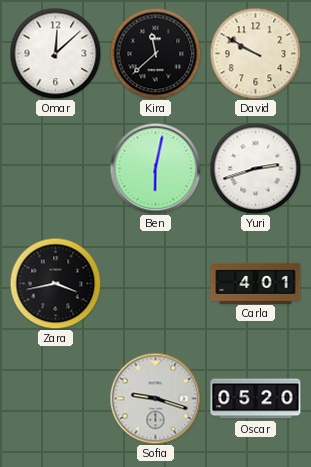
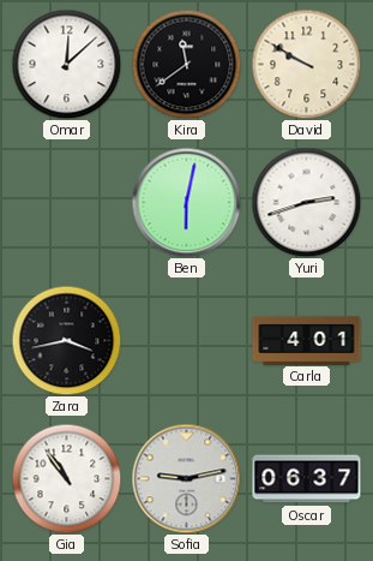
Kira: 11:38 -> 11:39
Gia: none -> 10:54
Sofia: 9:18 -> 9:13
Oscar: 05:20 -> 06:37
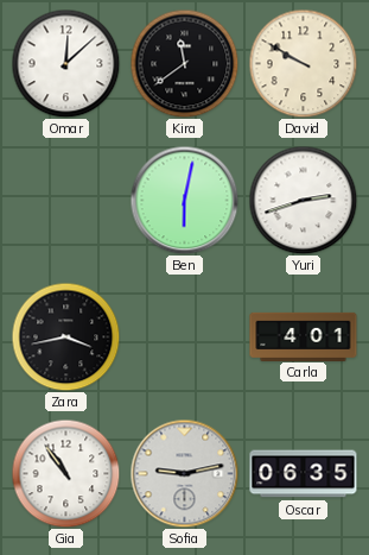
Oscar: 06:37 -> 06:35
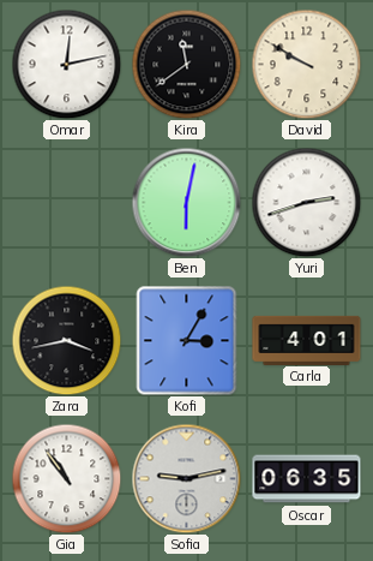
Omar: 12:08 -> 12:13
Kofi: none -> 3:05
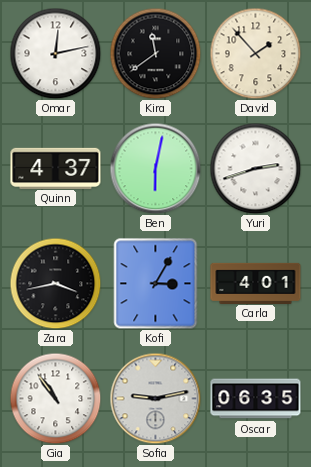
David: 9:50 -> 1:53
Quinn: none -> 4:37
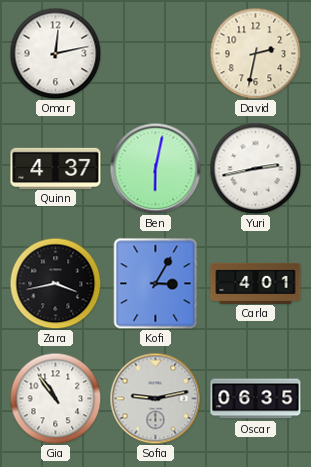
Kira: 11:39 -> none
David: 1:53 -> 2:32
Yuri: 2:42 -> 2:43
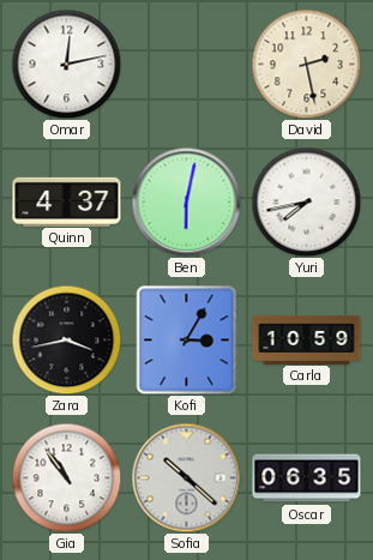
David: 2:32 -> 2:28
Yuri: 2:43 -> 7:43
Carla: 4:01 -> 10:59
Sofia: 9:13 -> 10:22
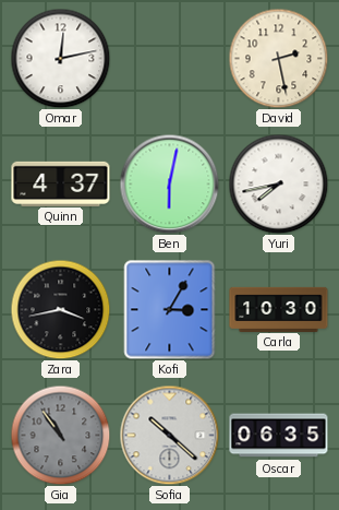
Carla: 10:59 -> 10:30
Gia dial: white -> grey
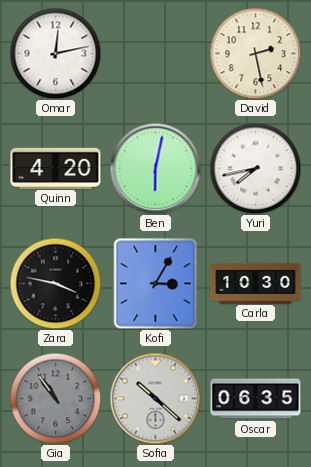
Quinn: 4:37 -> 4:20
Zara: 3:43 -> 3:47
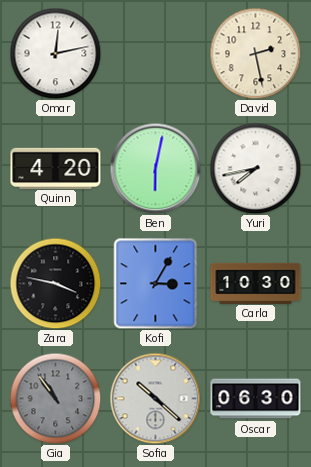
Oscar: 06:35 -> 06:30
